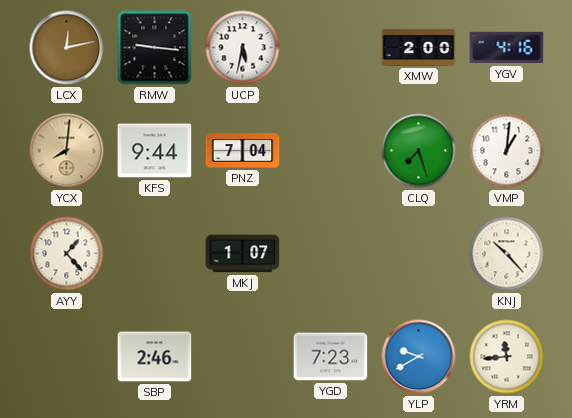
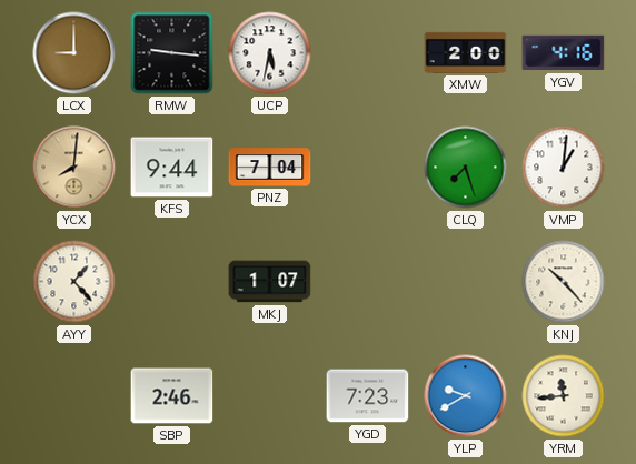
LCX: 12:13 -> 9:00
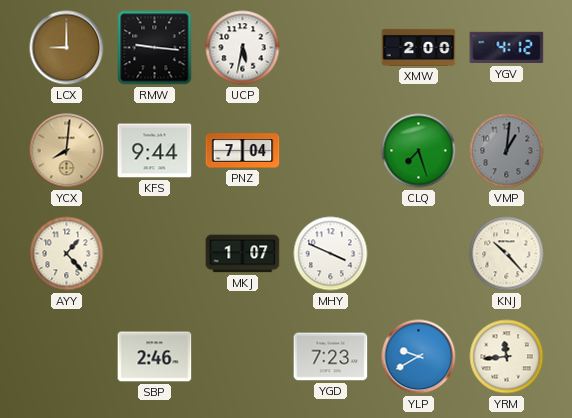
YGV: 4:16 -> 4:12
VMP dial: white -> grey
MHY: none -> 3:49
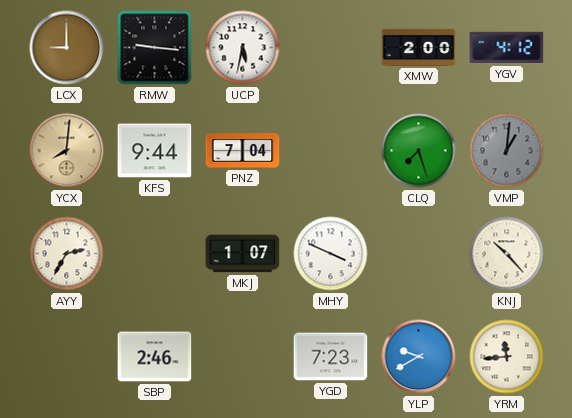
AYY: 1:23 -> 2:35
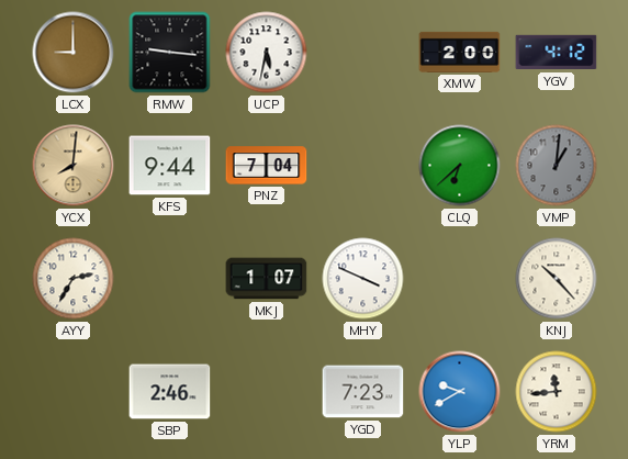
CLQ: 7:27 -> 6:38
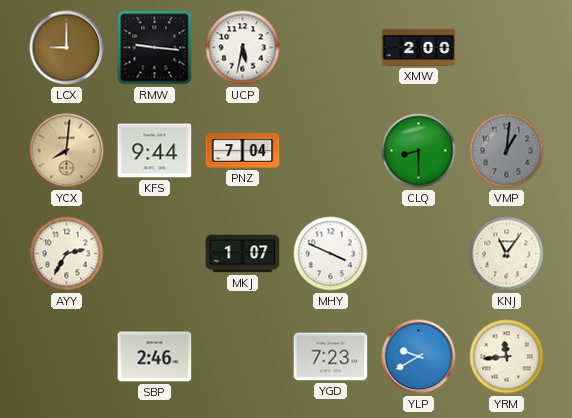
YGV: 4:12 -> none
CLQ: 6:38 -> 8:30
KNJ: 10:23 -> 11:06
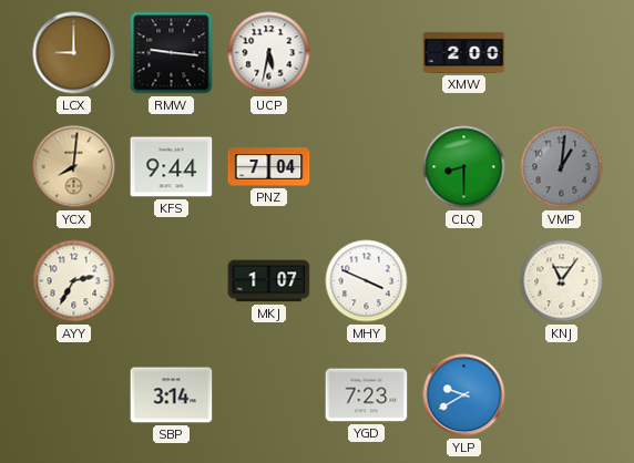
SBP: 2:46 -> 3:14
YRM: 11:44 -> none
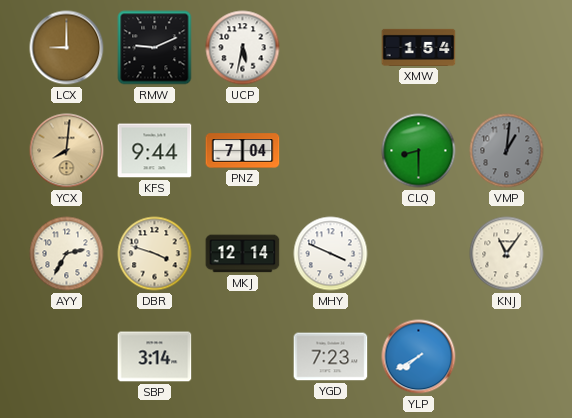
RMW: 9:16 -> 9:11
XMW: 2:00 -> 1:54
DBR: none -> 3:48
MKJ: 1:07 -> 12:14
YLP: 9:40 -> 7:40
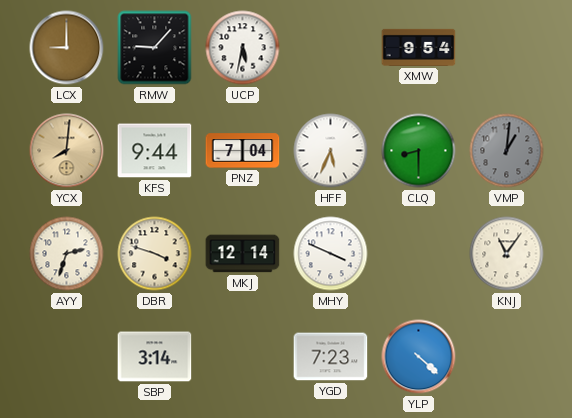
RMW: 9:11 -> 9:07
XMW: 1:54 -> 9:54
HFF: none -> 5:34
AYY: 2:35 -> 2:33
YLP: 7:40 -> 4:22
